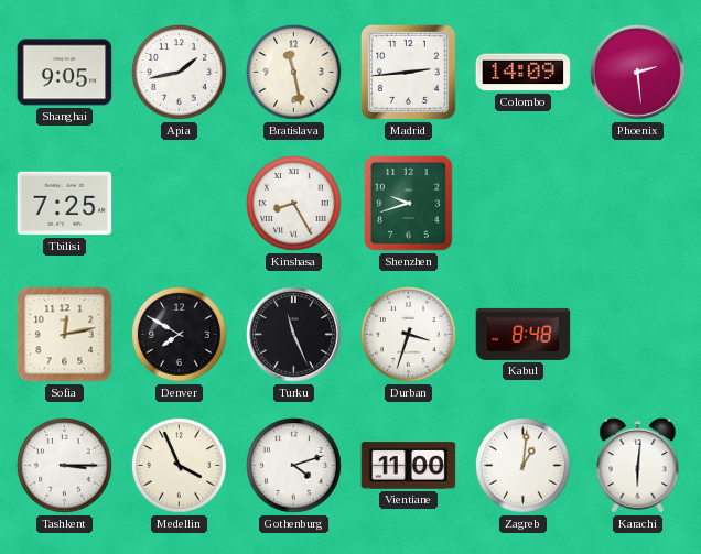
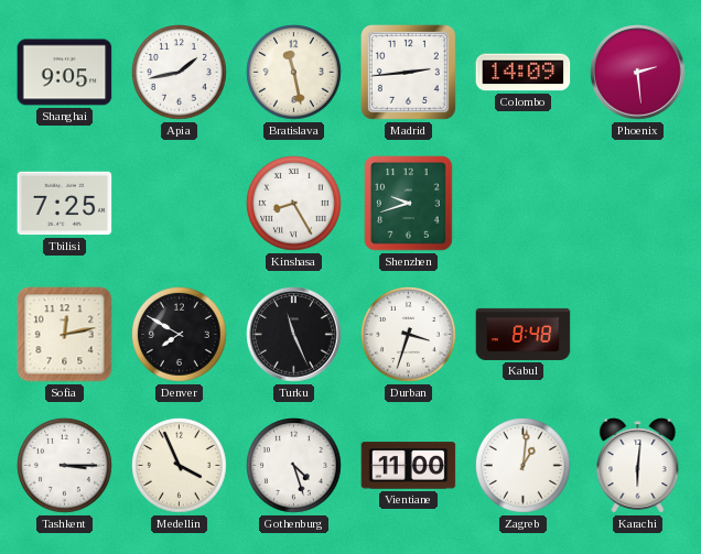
Gothenburg: 4:12 -> 4:27
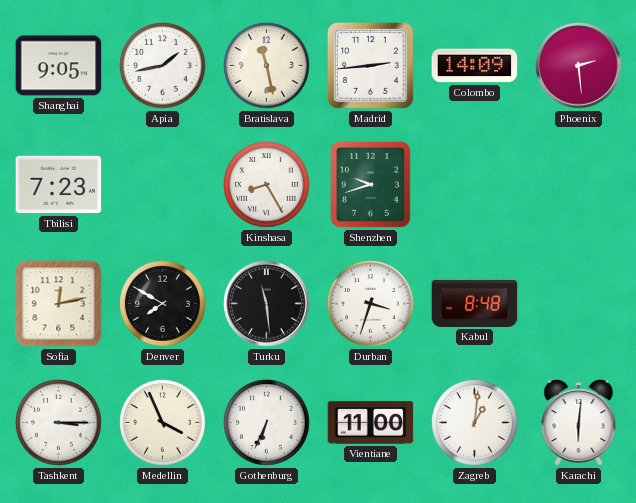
Tbilisi: 7:25 -> 7:23
Turku: 11:26 -> 11:29
Gothenburg: 4:27 -> 6:34
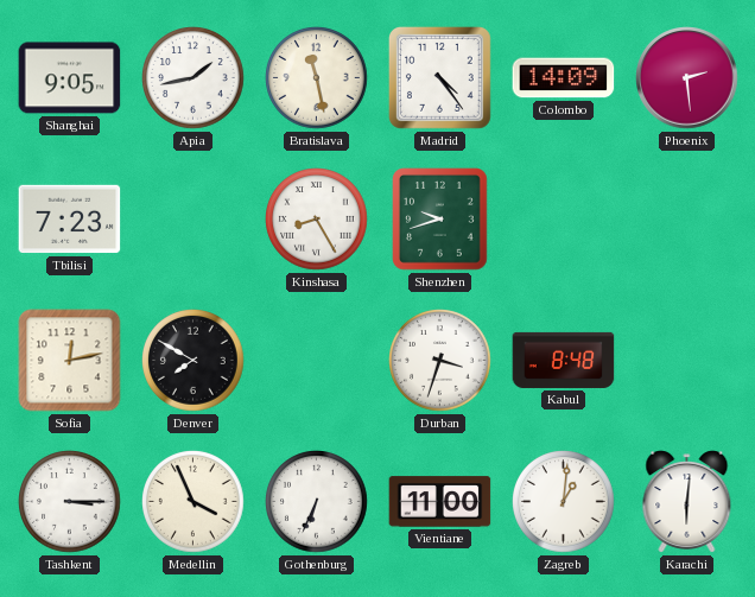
Madrid: 2:44 -> 4:24
Turku: 11:29 -> none
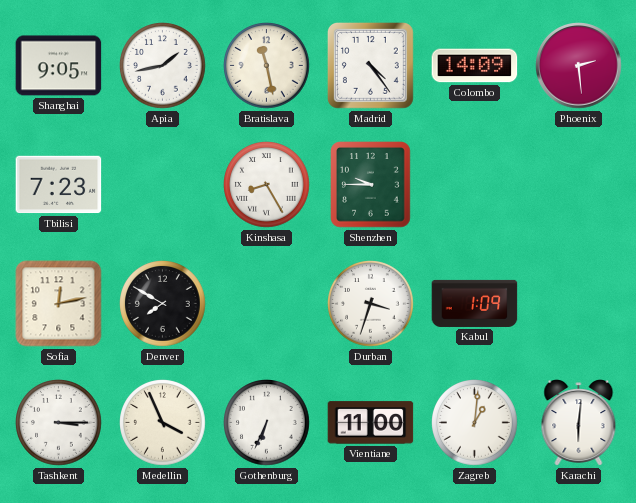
Shenzhen: 9:42 -> 9:45
Kabul: 8:48 -> 1:09
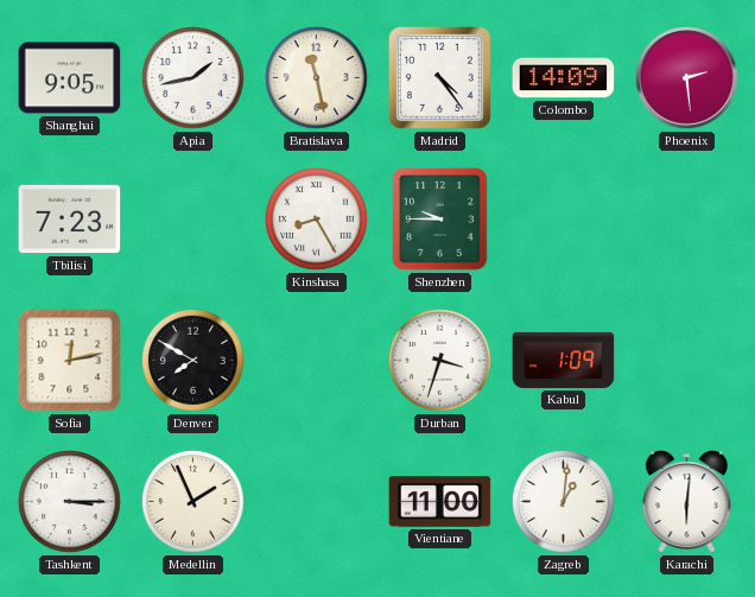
Medellin: 3:56 -> 1:56
Gothenburg: 6:34 -> none
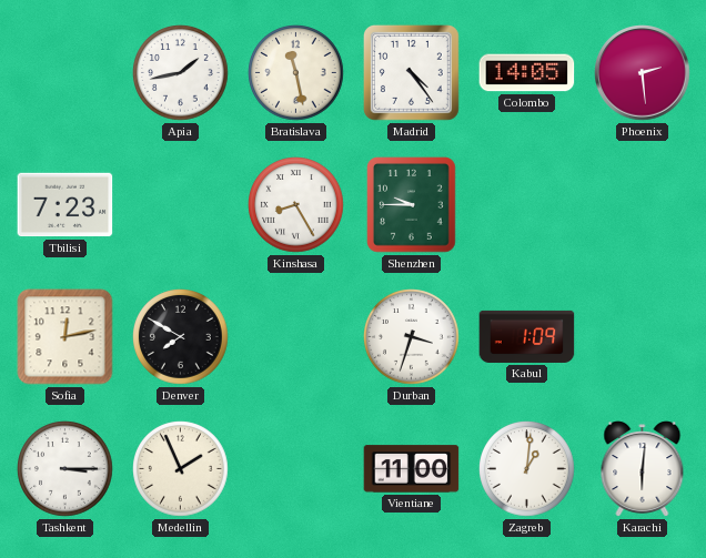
Shanghai: 9:05 -> none
Colombo: 14:09 -> 14:05
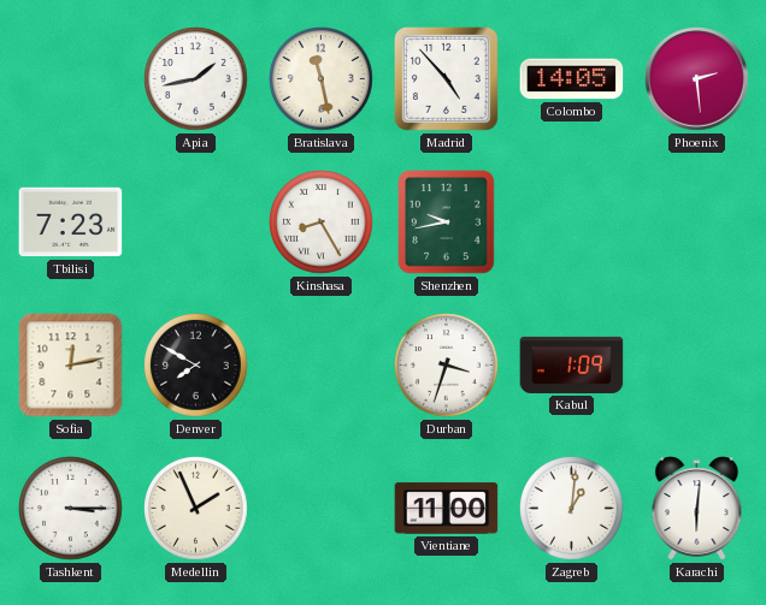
Madrid: 4:24 -> 4:53
Shenzhen: 9:45 -> 9:43
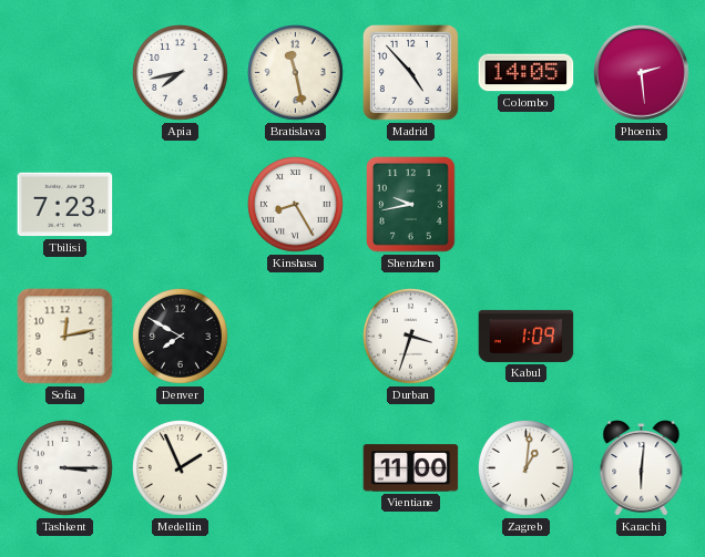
Apia: 1:43 -> 7:43
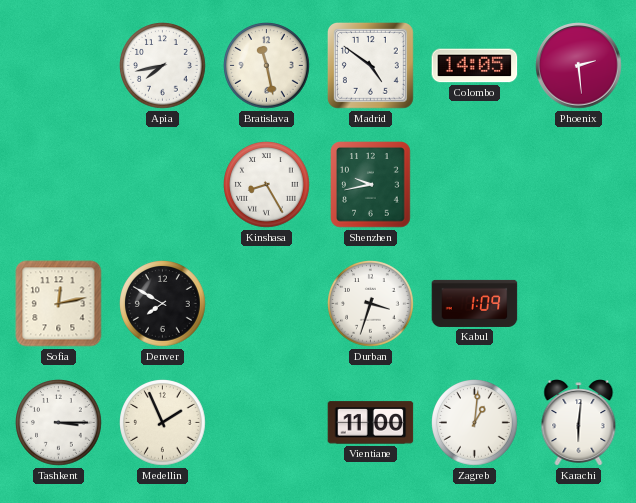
Madrid: 4:53 -> 4:51
Tbilisi: 7:23 -> none
